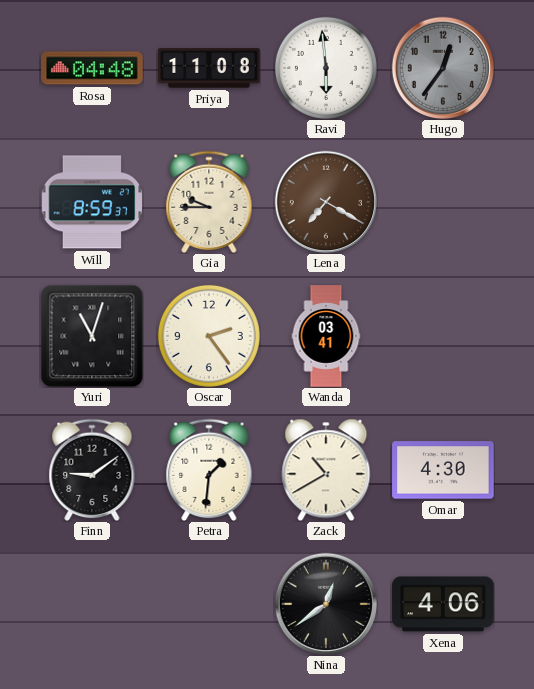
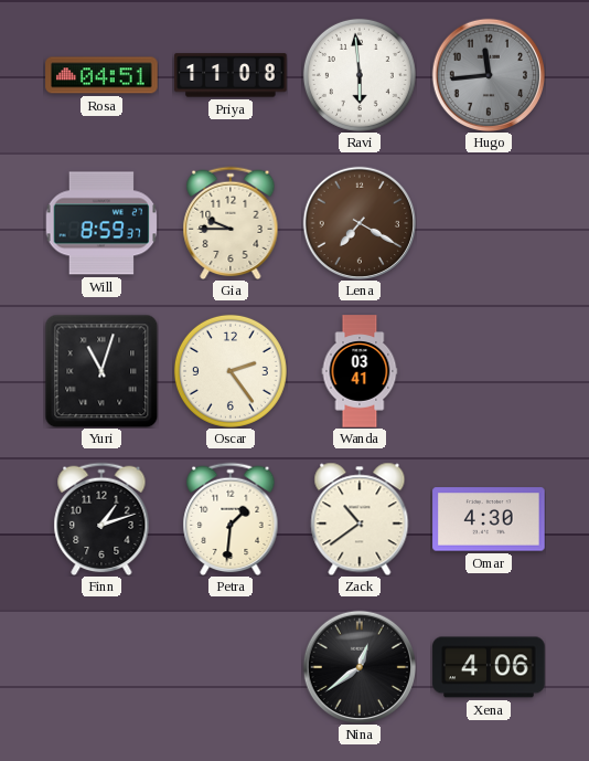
Rosa: 04:48 -> 04:51
Hugo: 12:36 -> 11:44
Finn: 9:09 -> 1:12
Zack: 10:40 -> 10:39
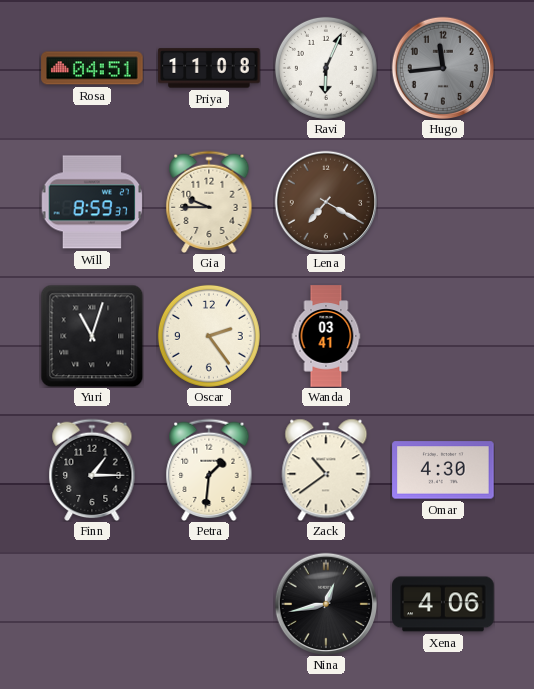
Ravi: 5:59 -> 6:04
Finn: 1:12 -> 1:15
Nina: 12:39 -> 12:43
